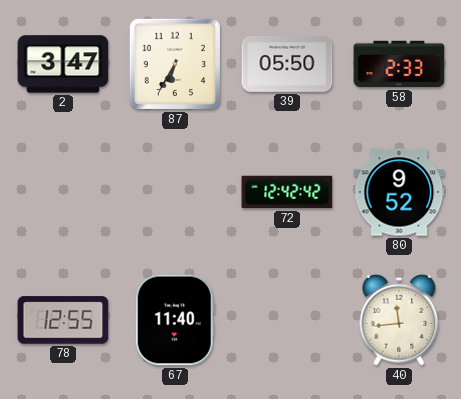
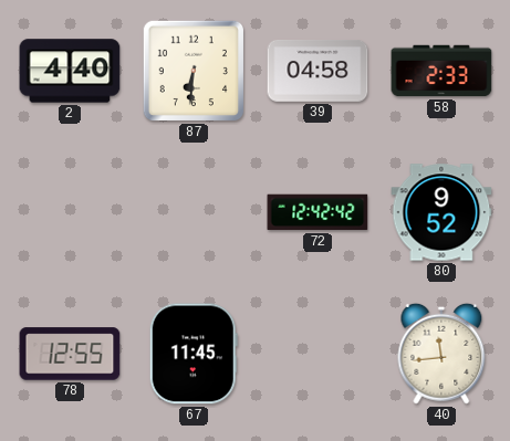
2: 3:47 -> 4:40
87: 6:35 -> 6:31
39: 05:50 -> 04:58
67: 11:40 -> 11:45
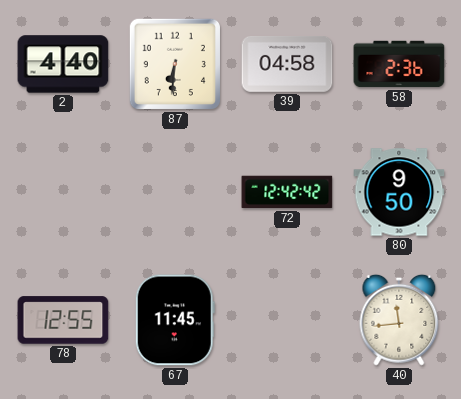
58: 2:33 -> 2:36
80: 9:52 -> 9:50
